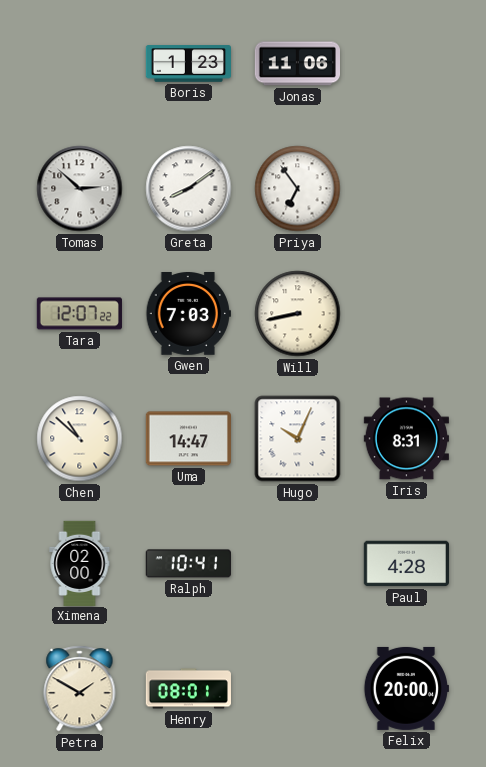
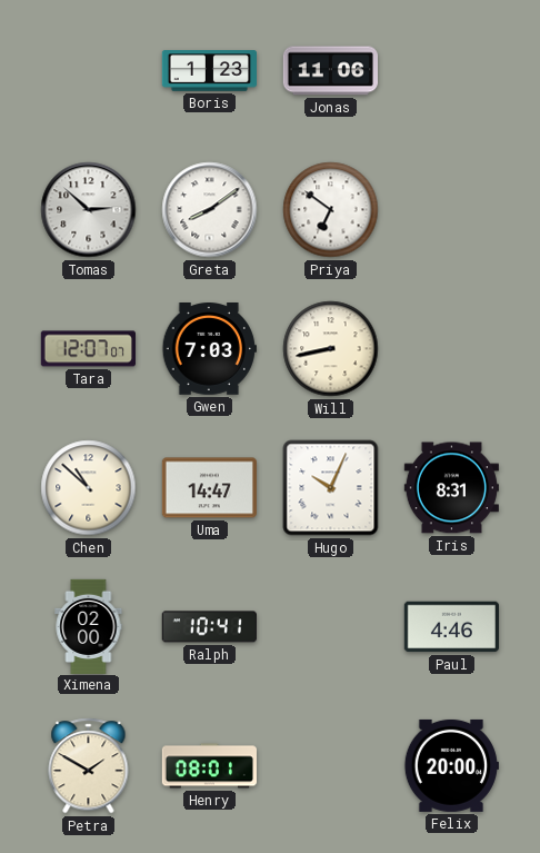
Priya: 6:54 -> 6:51
Tara: 12:07:22 -> 12:07:07
Paul: 4:28 -> 4:46
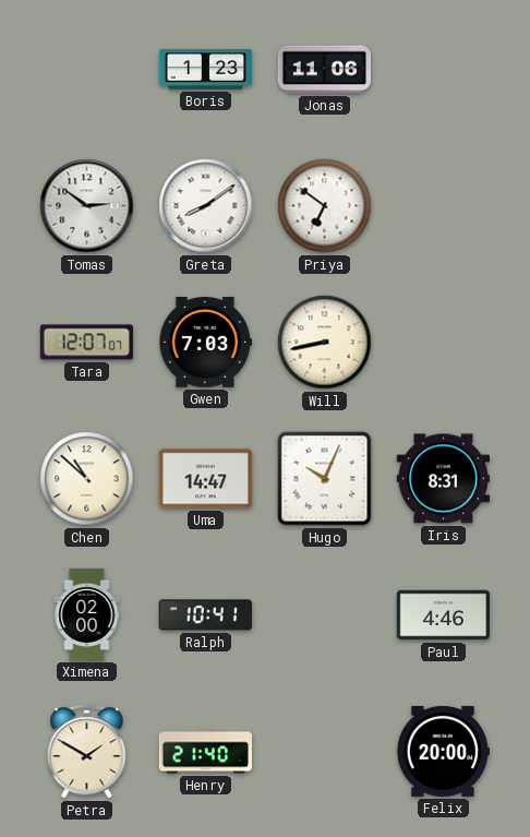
Tomas: 2:52 -> 2:51
Henry: 08:01 -> 21:40
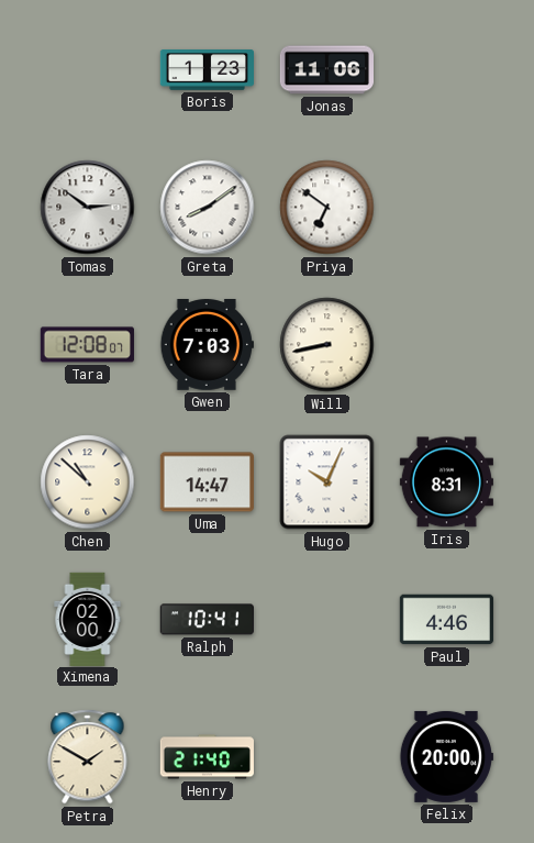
Tara: 12:07 -> 12:08
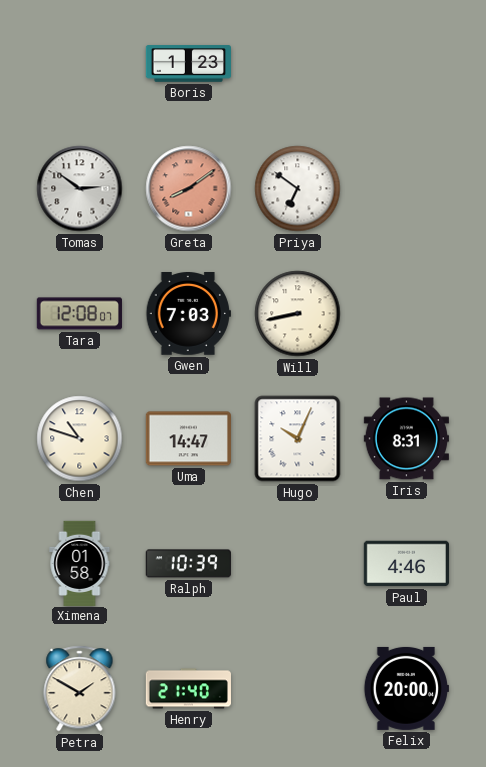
Jonas: 11:06 -> none
Greta dial: white -> salmon
Chen: 10:52 -> 10:48
Ximena: 02:00 -> 01:58
Ralph: 10:41 -> 10:39
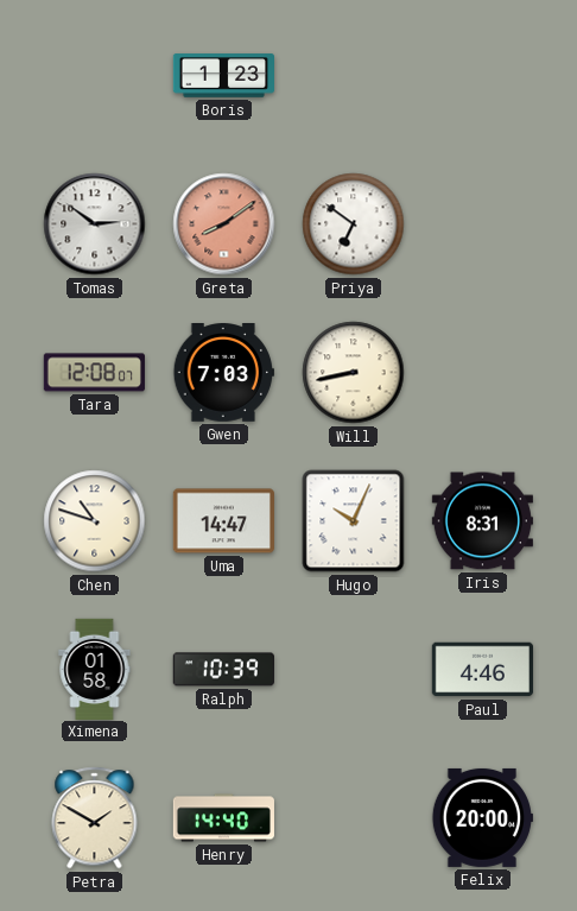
Henry: 21:40 -> 14:40
